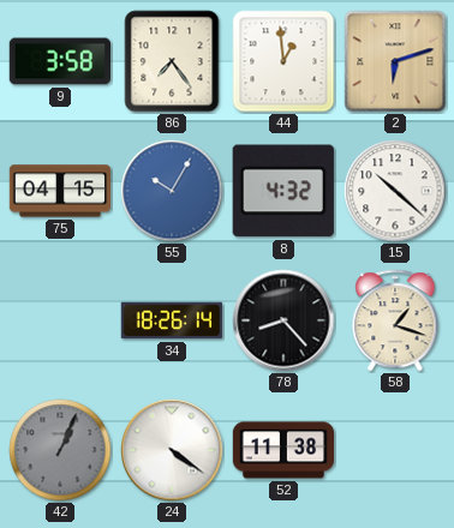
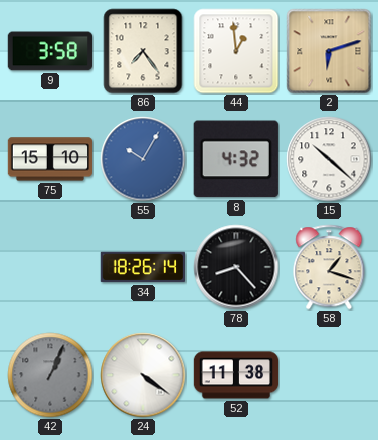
75: 04:15 -> 15:10
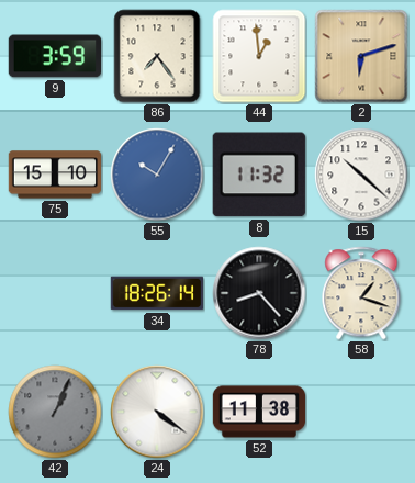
9: 3:58 -> 3:59
8: 4:32 -> 11:32
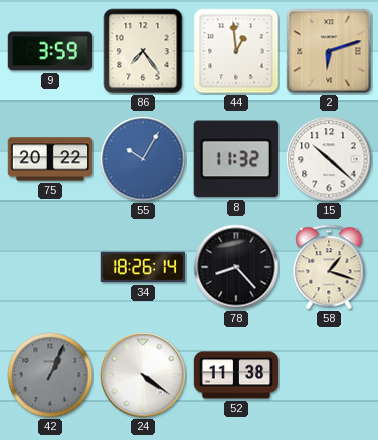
75: 15:10 -> 20:22
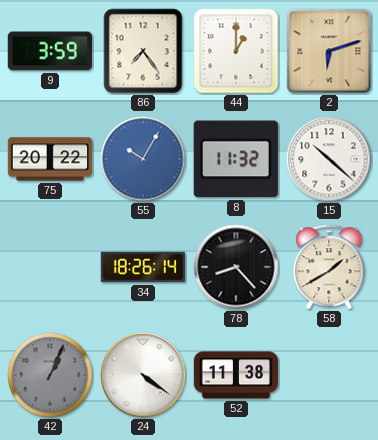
44: 12:59 -> 1:00
58: 1:18 -> 1:40
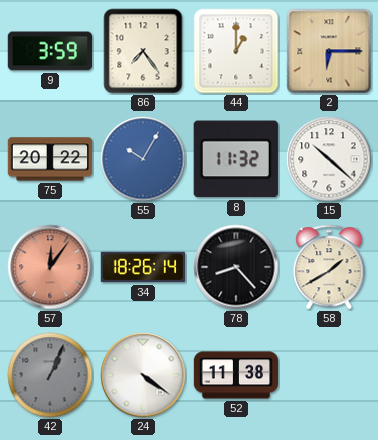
2: 6:12 -> 6:15
57: none -> 12:06
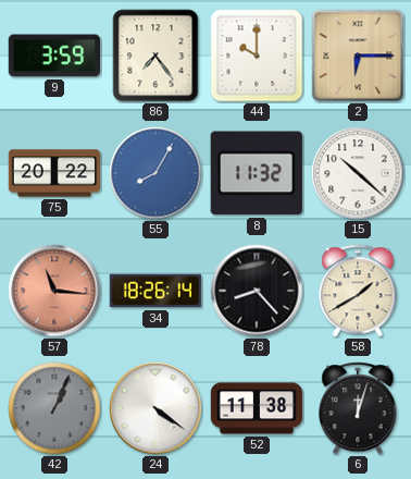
44: 1:00 -> 10:00
55: 10:05 -> 8:05
57: 12:06 -> 11:16
6: none -> 12:03
